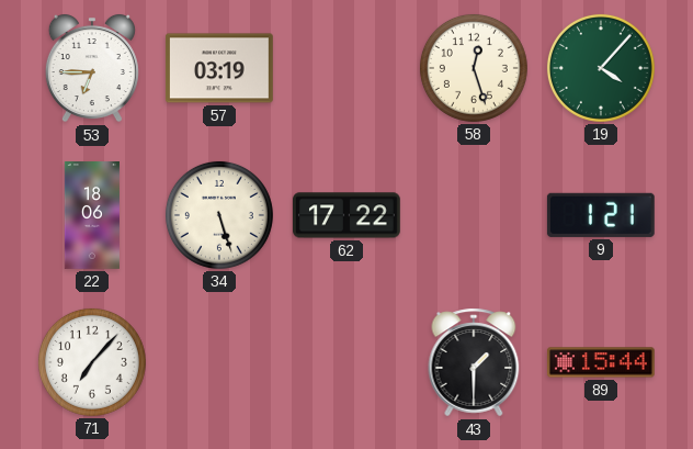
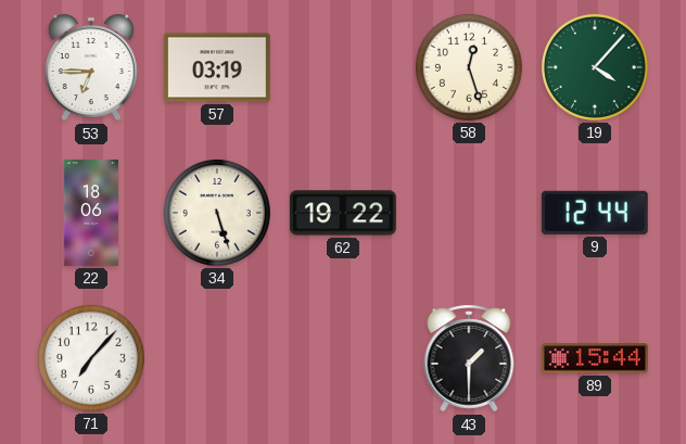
62: 17:22 -> 19:22
9: 1:21 -> 12:44
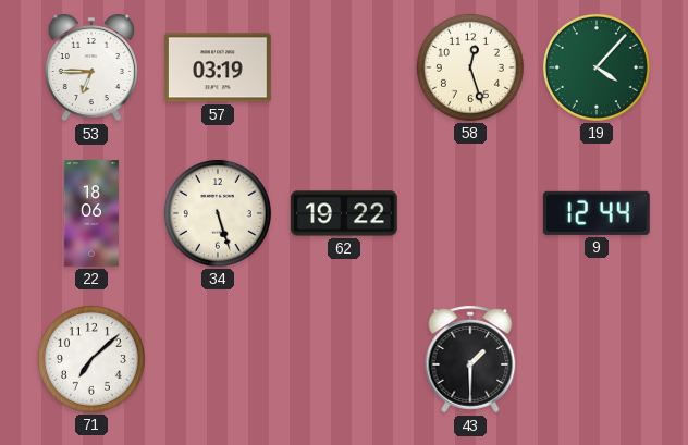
71: 7:07 -> 7:08
89: 15:44 -> none
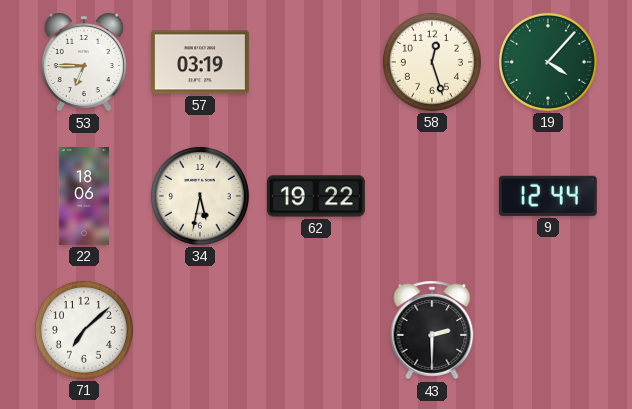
34: 5:27 -> 5:32
43: 1:30 -> 2:30
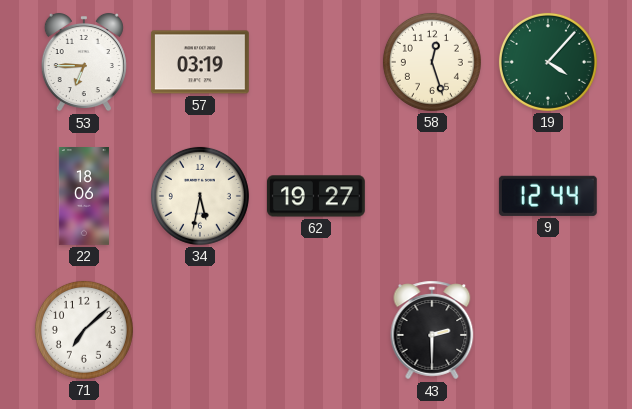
62: 19:22 -> 19:27
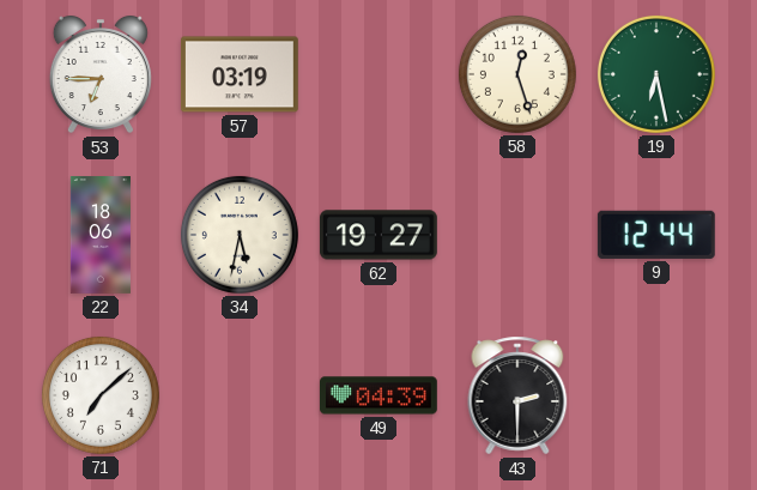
19: 4:07 -> 6:28
49: none -> 04:39
